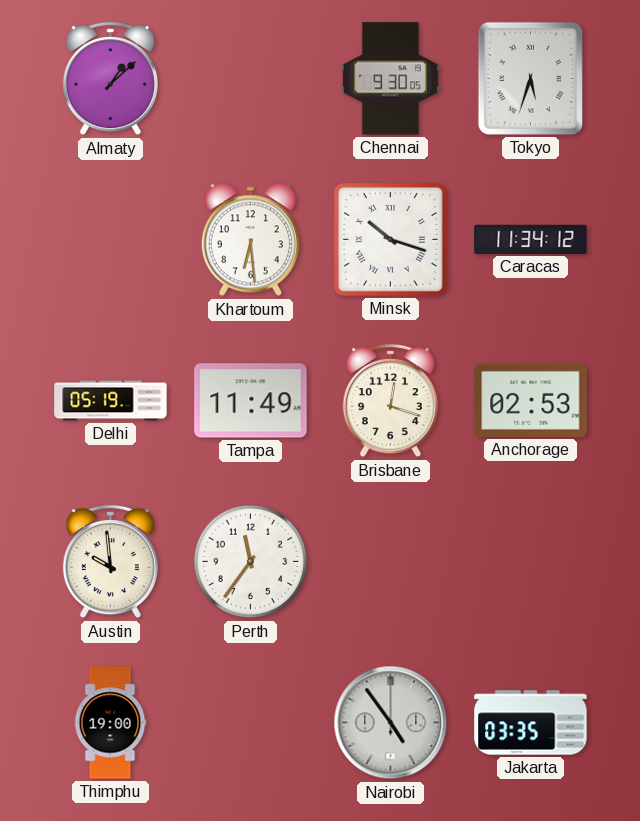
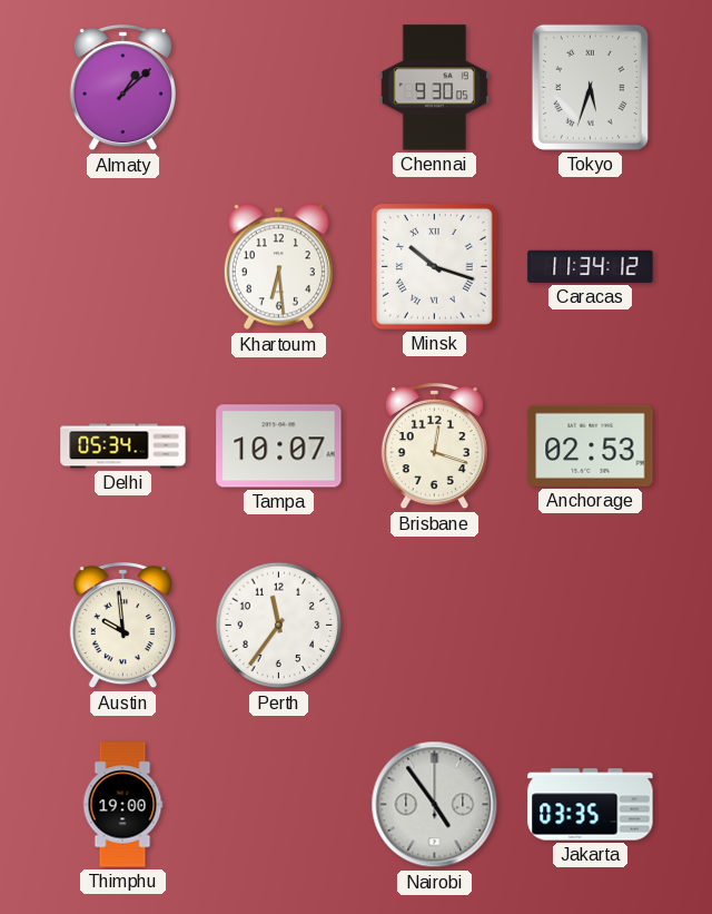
Delhi: 05:19 -> 05:34
Tampa: 11:49 -> 10:07
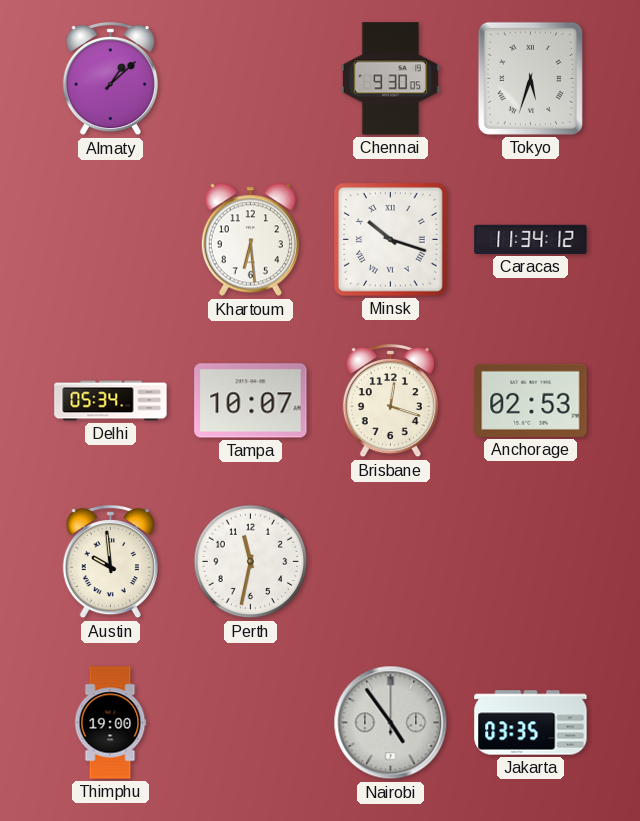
Perth: 11:36 -> 11:32
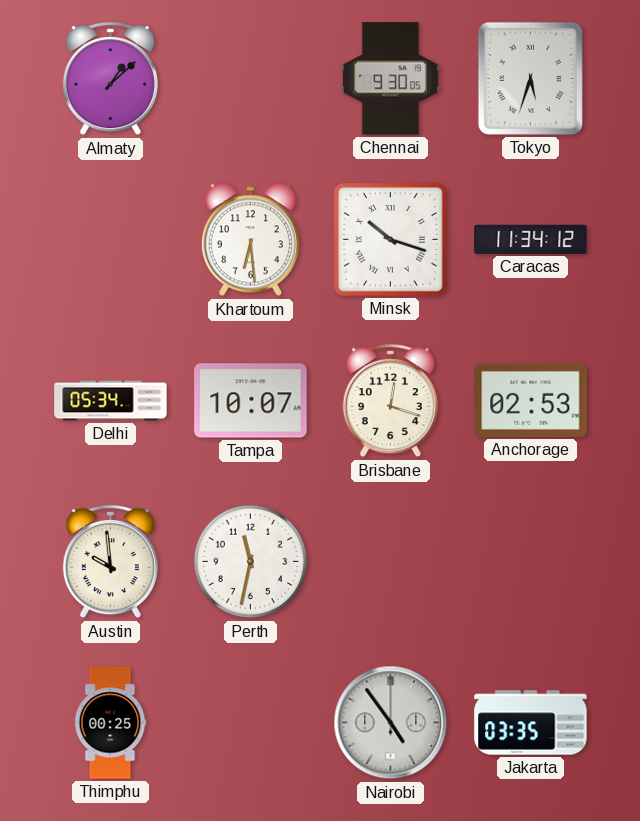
Thimphu: 19:00 -> 00:25
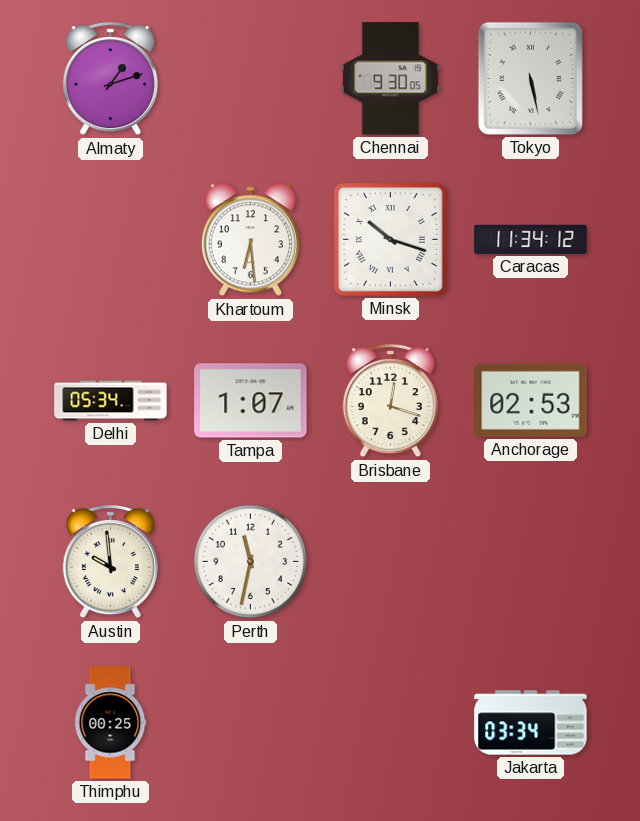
Almaty: 1:08 -> 1:12
Tokyo: 5:33 -> 5:28
Tampa: 10:07 -> 1:07
Nairobi: 4:54 -> none
Jakarta: 03:35 -> 03:34
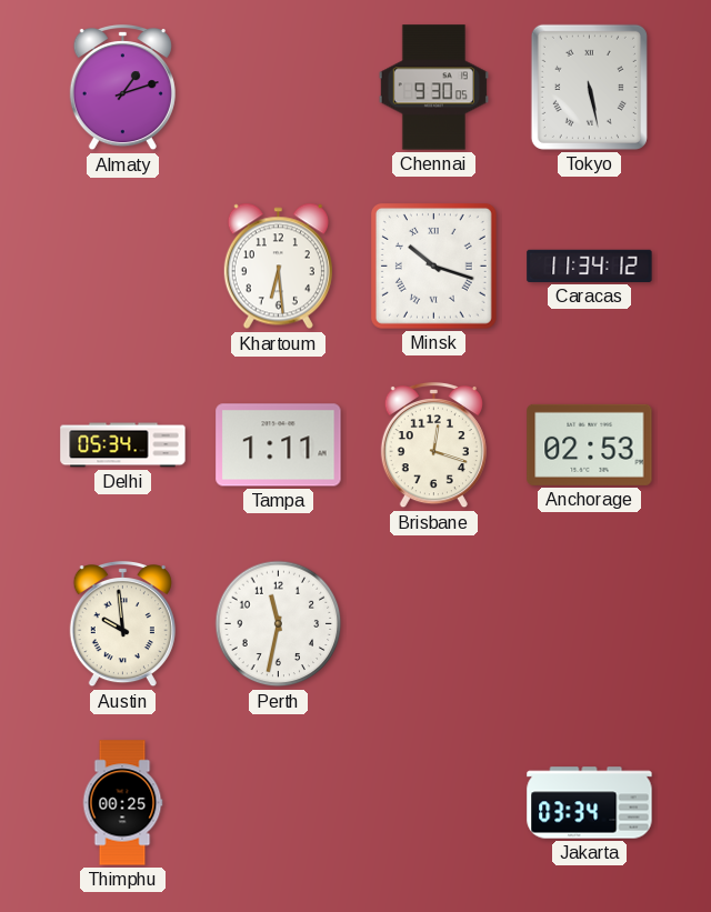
Tampa: 1:07 -> 1:11
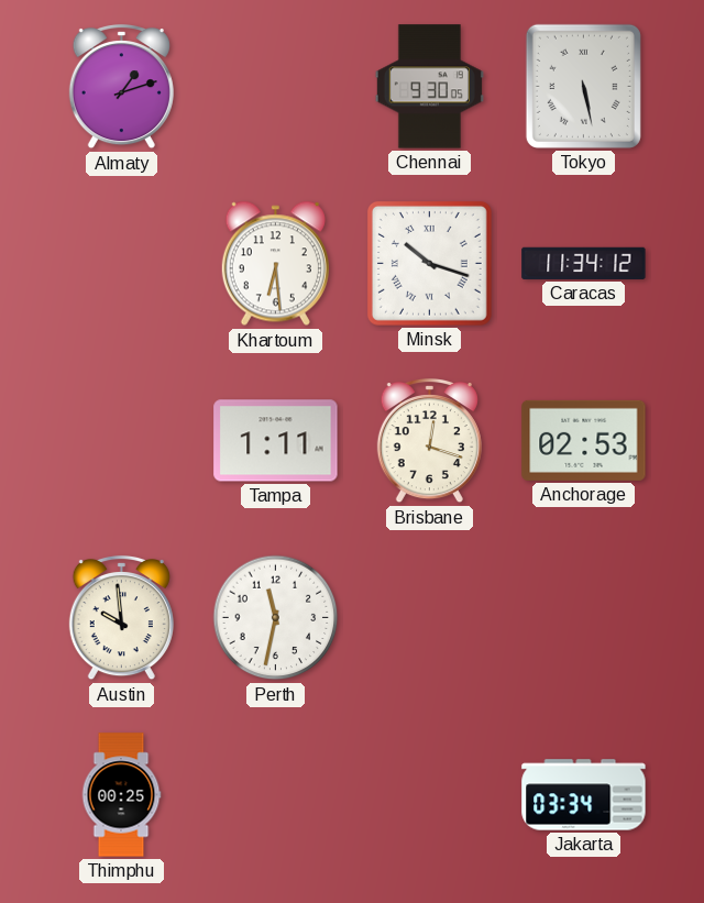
Delhi: 05:34 -> none
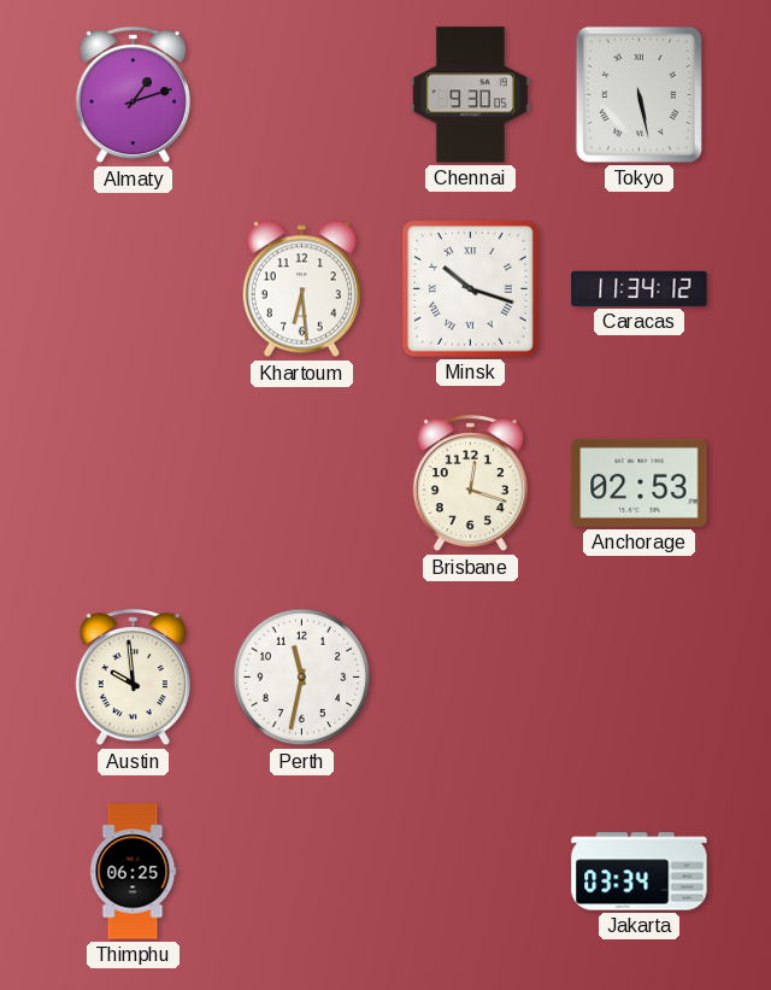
Tampa: 1:11 -> none
Thimphu: 00:25 -> 06:25
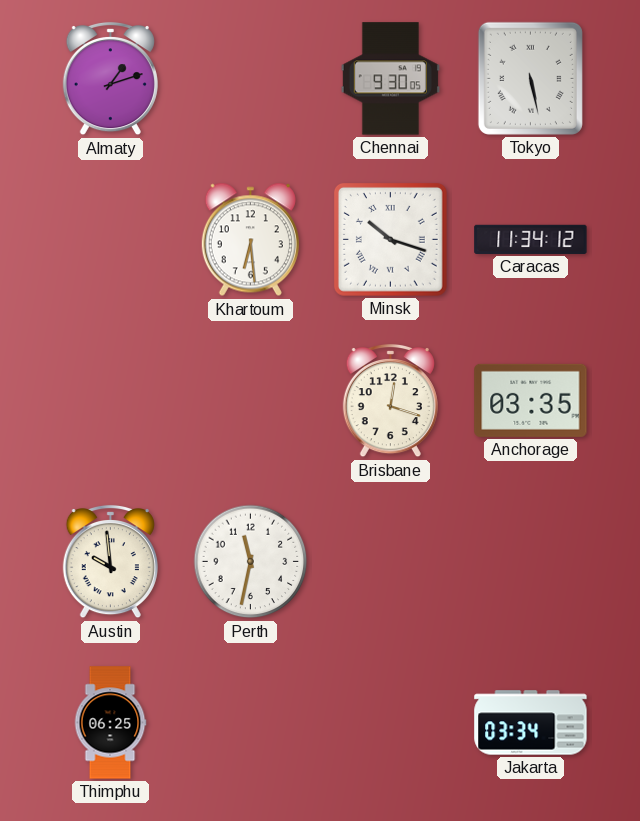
Anchorage: 02:53 -> 03:35
